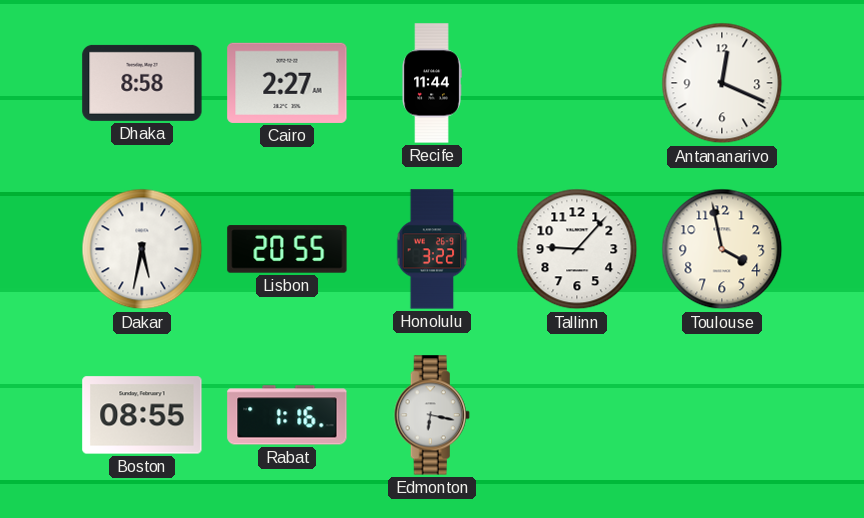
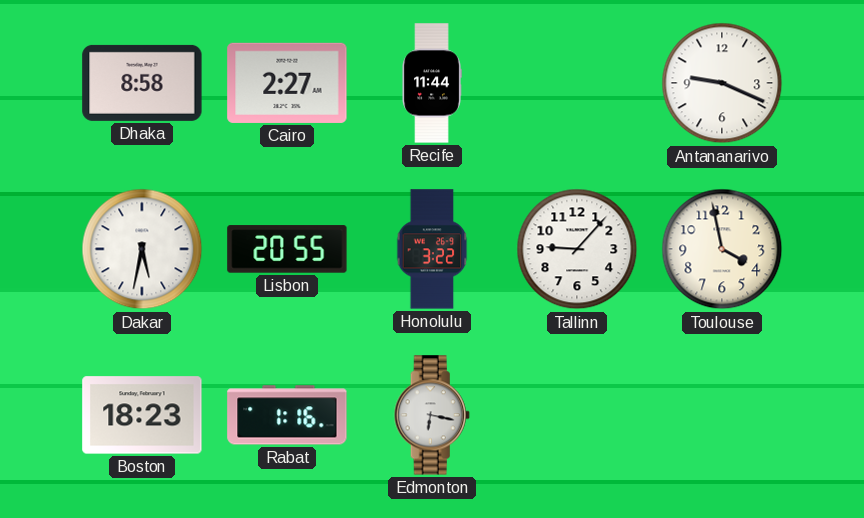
Antananarivo: 12:19 -> 9:19
Boston: 08:55 -> 18:23
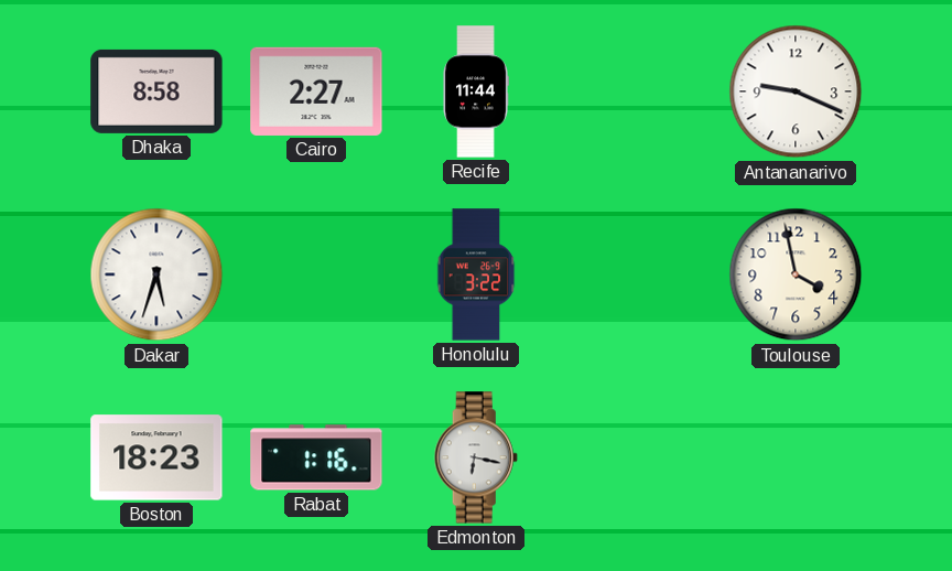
Dakar: 5:32 -> 5:33
Lisbon: 20:55 -> none
Tallinn: 9:07 -> none
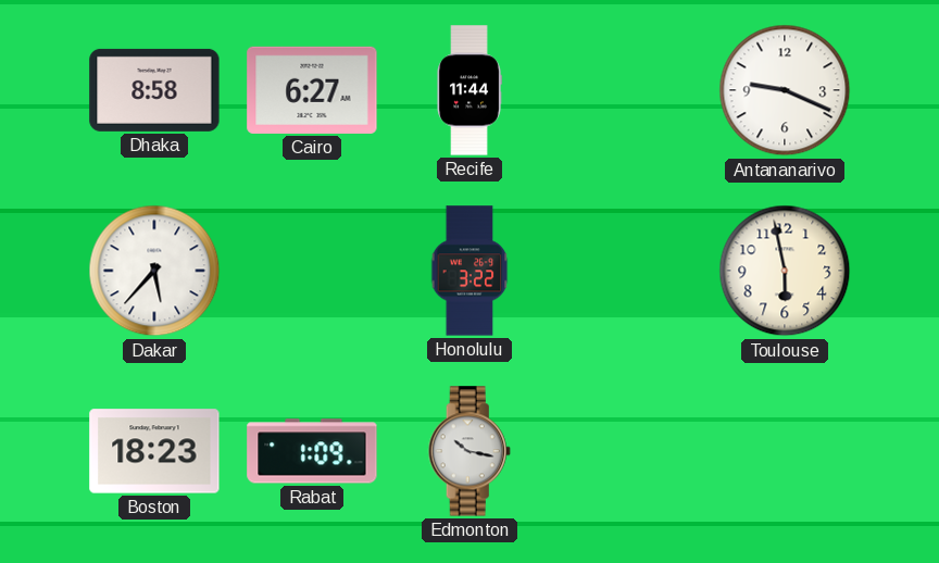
Cairo: 2:27 -> 6:27
Dakar: 5:33 -> 5:37
Toulouse: 3:58 -> 5:58
Rabat: 1:16 -> 1:09
Edmonton: 6:17 -> 10:17
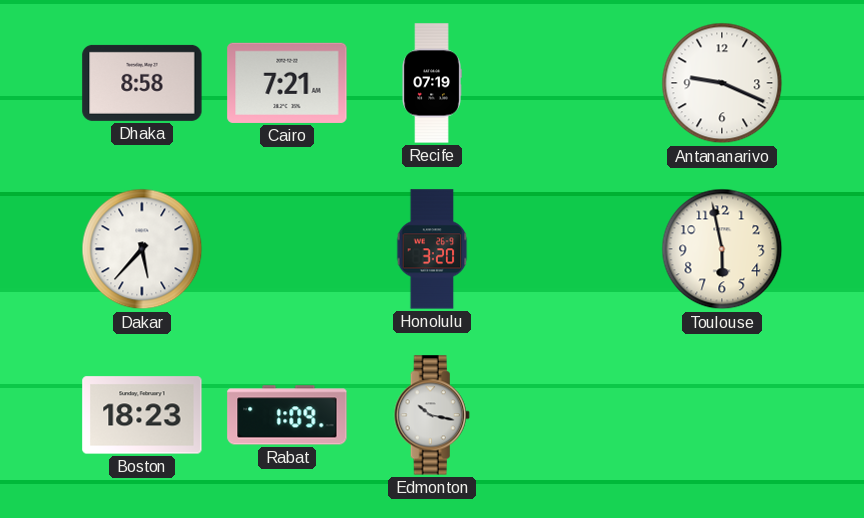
Cairo: 6:27 -> 7:21
Recife: 11:44 -> 07:19
Honolulu: 3:22 -> 3:20
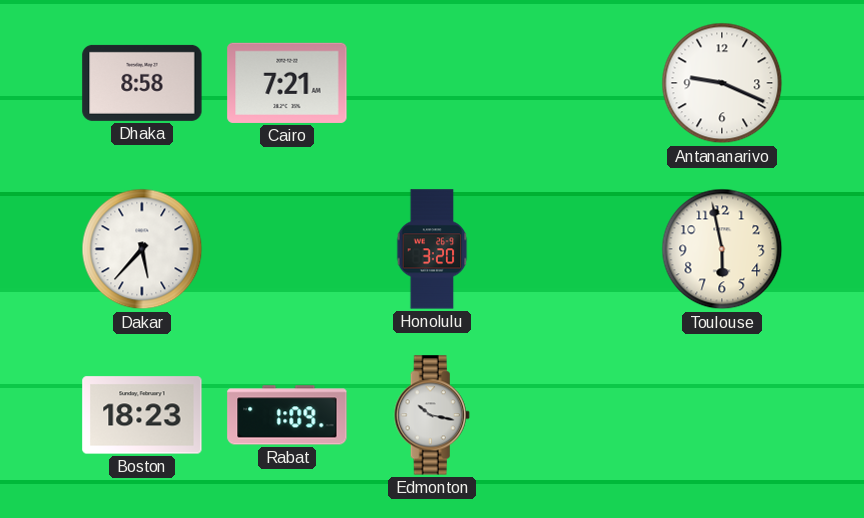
Recife: 07:19 -> none
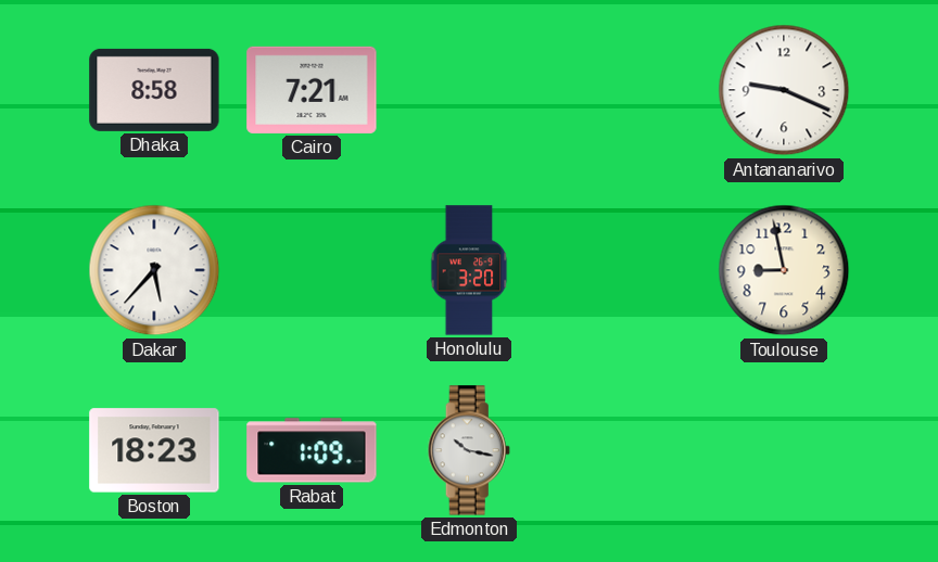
Toulouse: 5:58 -> 8:58
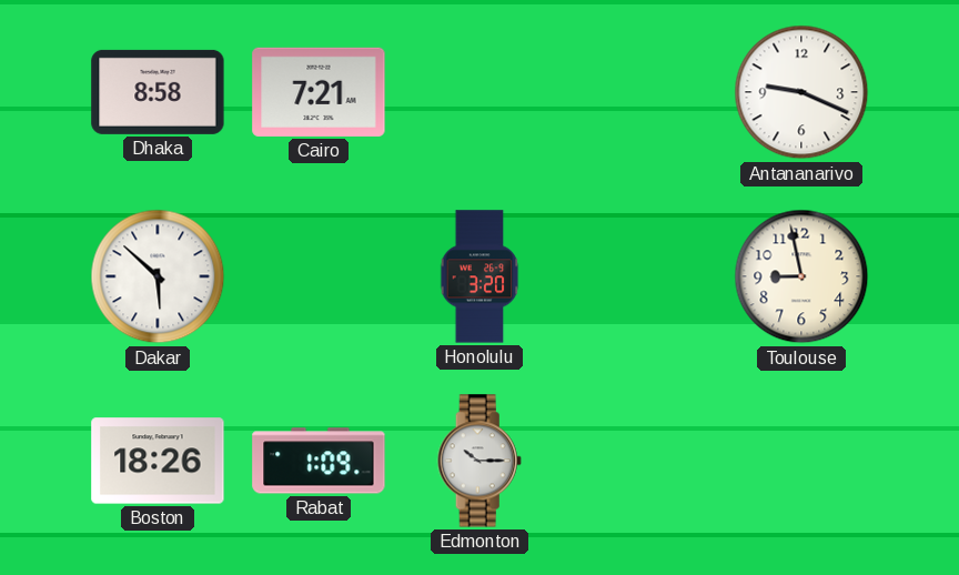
Dakar: 5:37 -> 5:52
Boston: 18:23 -> 18:26
Edmonton: 10:17 -> 10:15
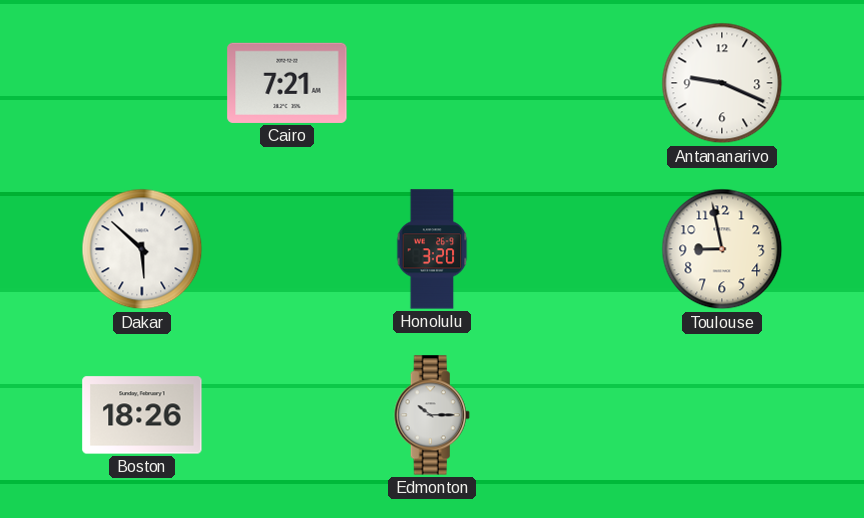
Dhaka: 8:58 -> none
Rabat: 1:09 -> none
